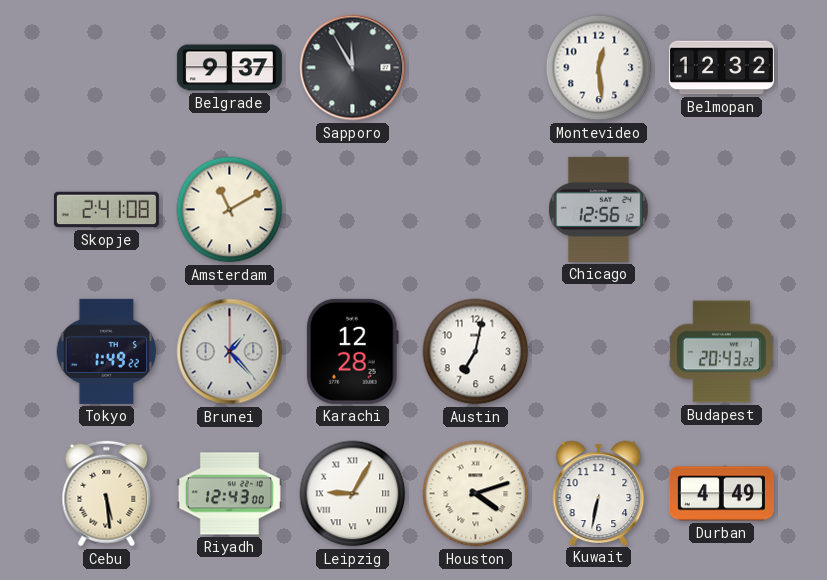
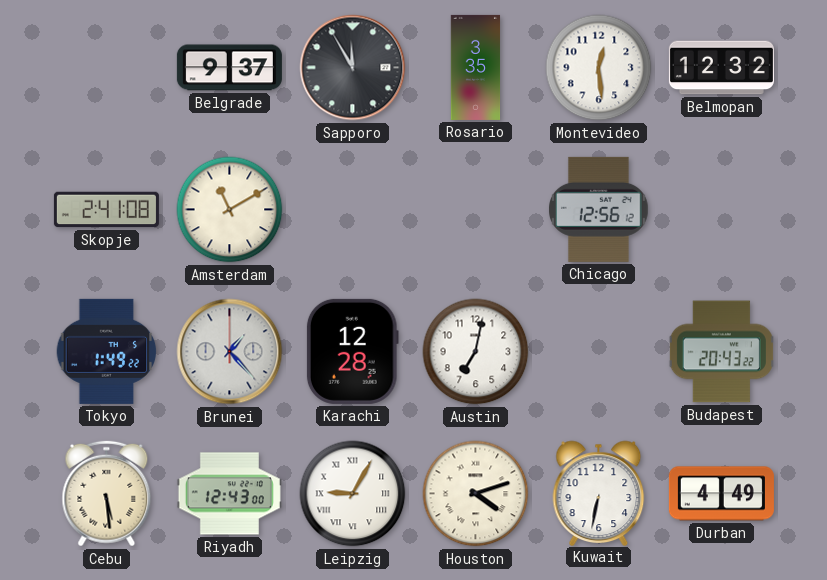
Rosario: none -> 3:35
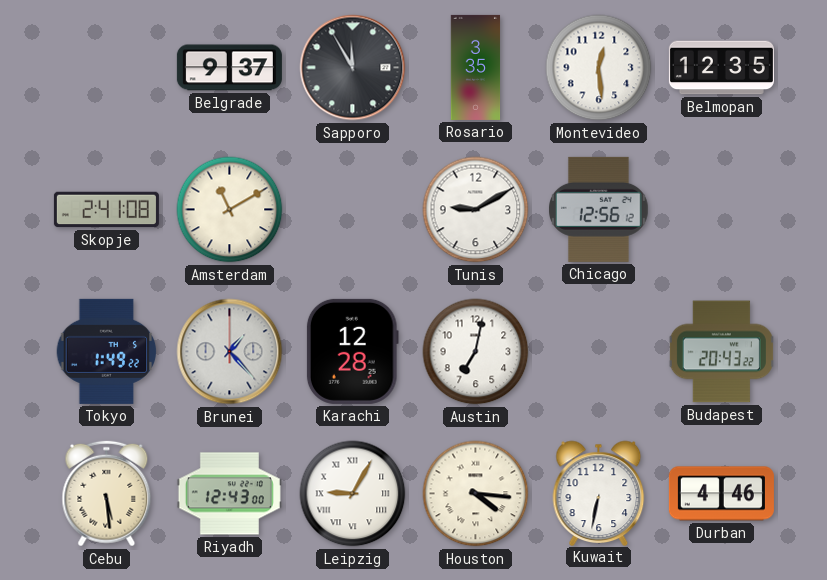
Belmopan: 12:32 -> 12:35
Tunis: none -> 9:10
Houston: 4:12 -> 4:16
Durban: 4:49 -> 4:46
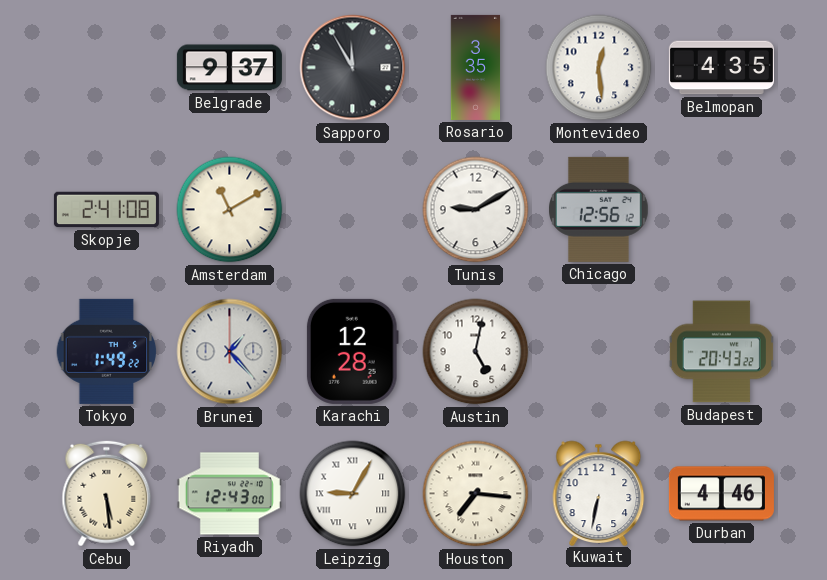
Belmopan: 12:35 -> 4:35
Austin: 7:02 -> 5:02
Houston: 4:16 -> 7:16
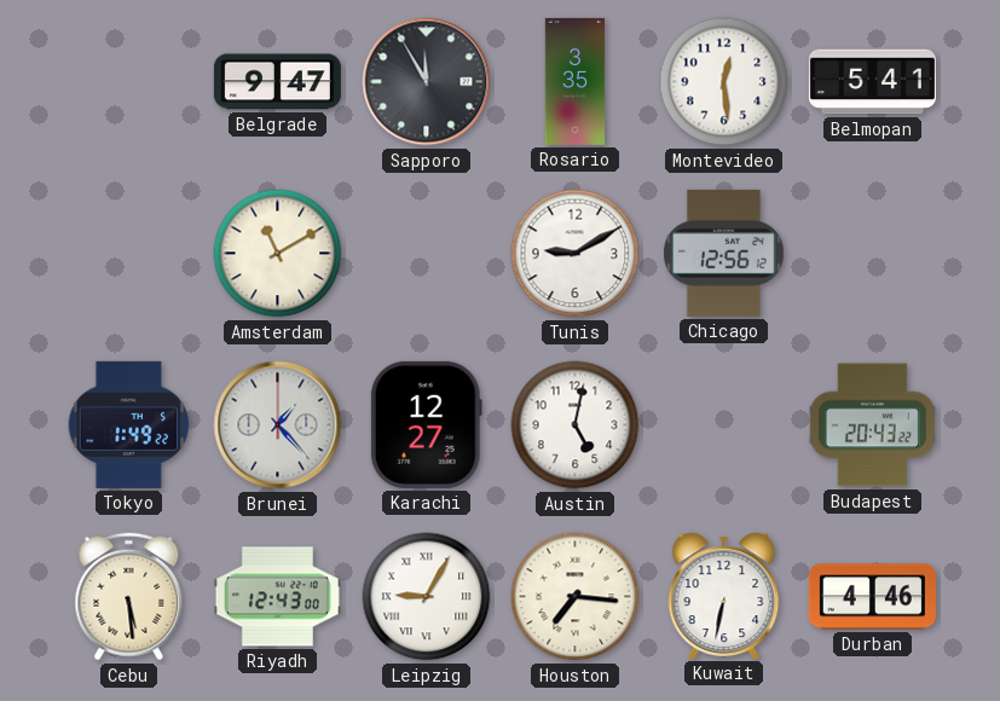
Belgrade: 9:37 -> 9:47
Belmopan: 4:35 -> 5:41
Skopje: 2:41 -> none
Karachi: 12:28 -> 12:27
